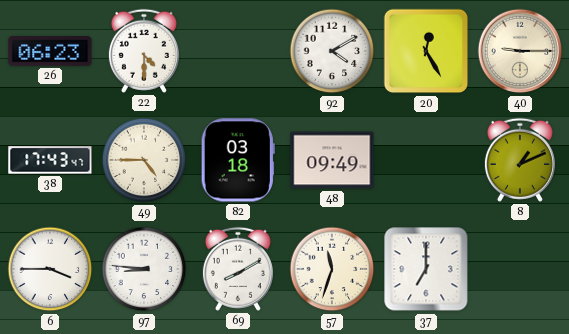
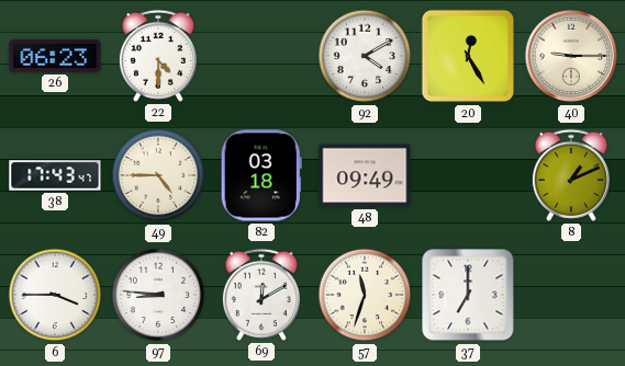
69: 8:10 -> 12:10
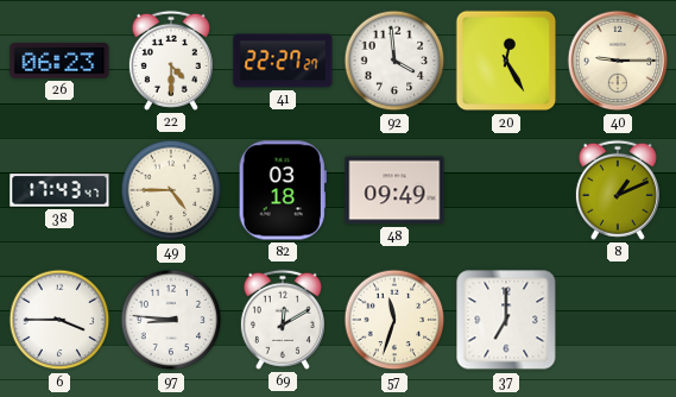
41: none -> 22:27
92: 4:10 -> 3:59
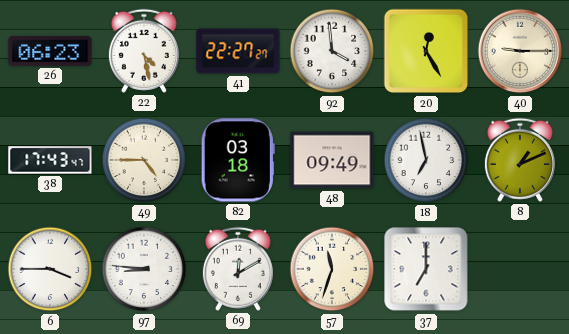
22: 4:30 -> 4:28
18: none -> 6:58
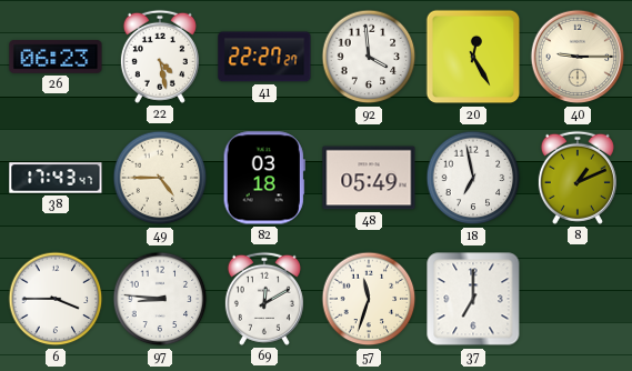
48: 09:49 -> 05:49
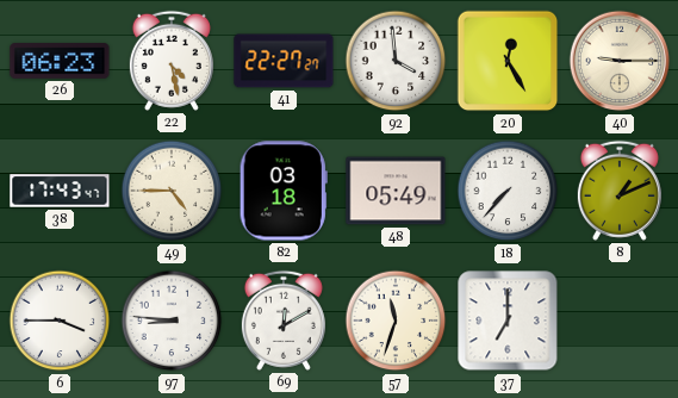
18: 6:58 -> 7:37
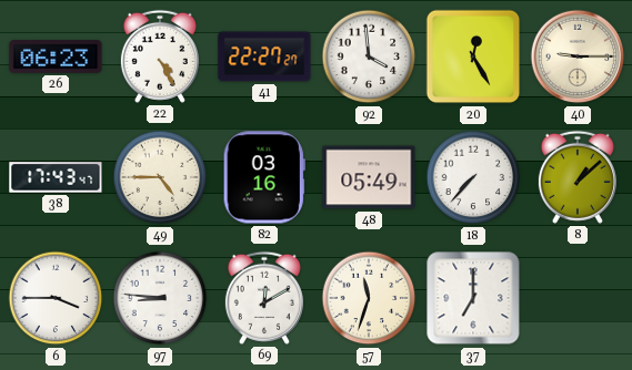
22: 4:28 -> 4:25
82: 03:18 -> 03:16
8: 1:11 -> 1:08
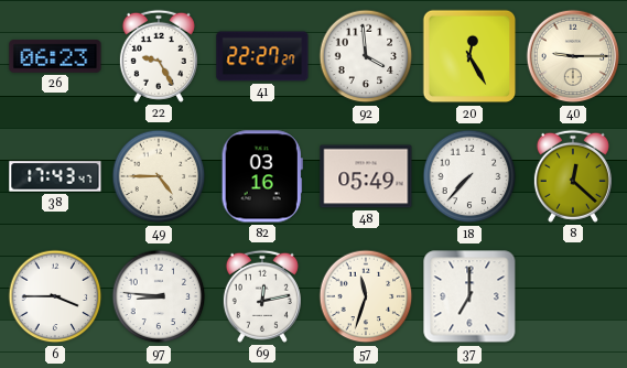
22: 4:25 -> 9:25
8: 1:08 -> 12:22
69: 12:10 -> 12:13
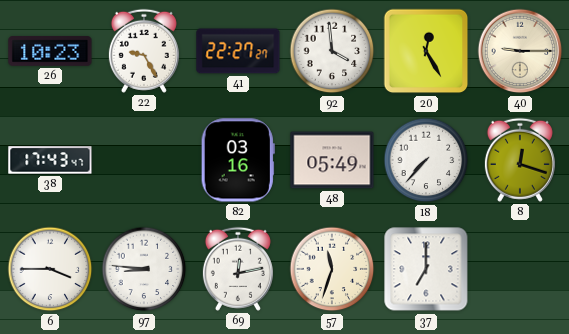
26: 06:23 -> 10:23
49: 4:45 -> none
8: 12:22 -> 12:18
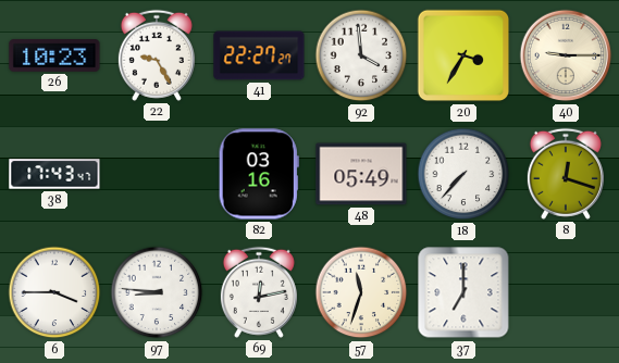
20: 12:25 -> 3:35
